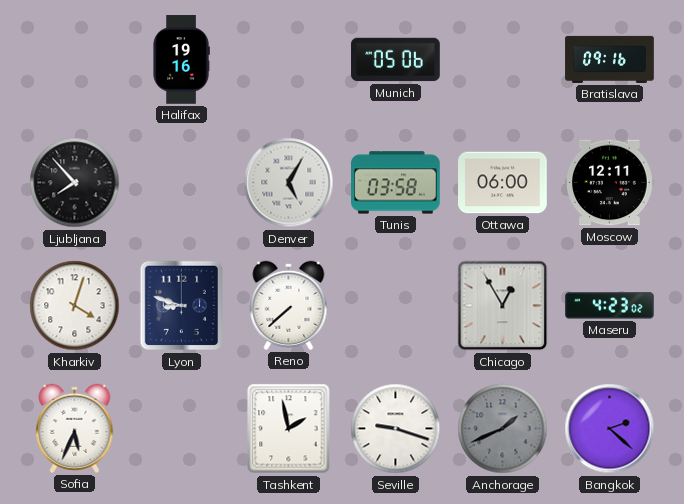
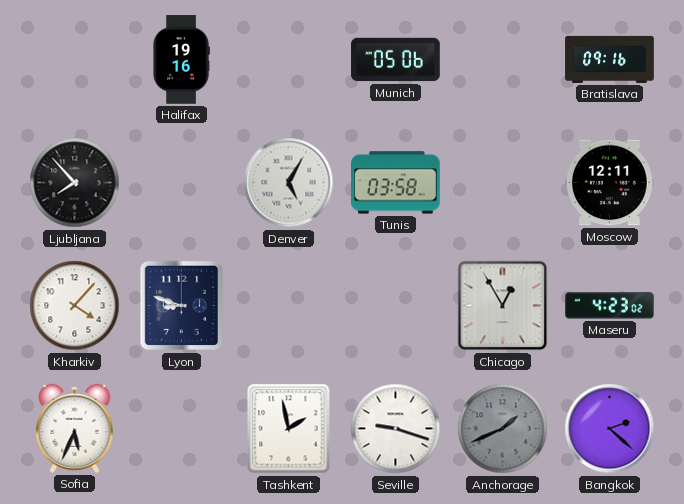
Ottawa: 06:00 -> none
Kharkiv: 4:03 -> 4:07
Reno: 7:38 -> none
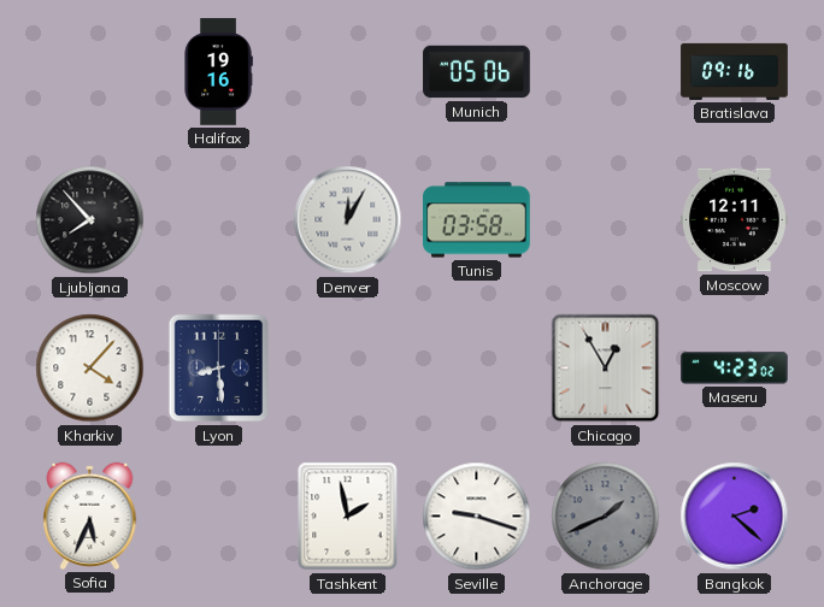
Denver: 5:05 -> 12:05
Lyon: 8:48 -> 8:29
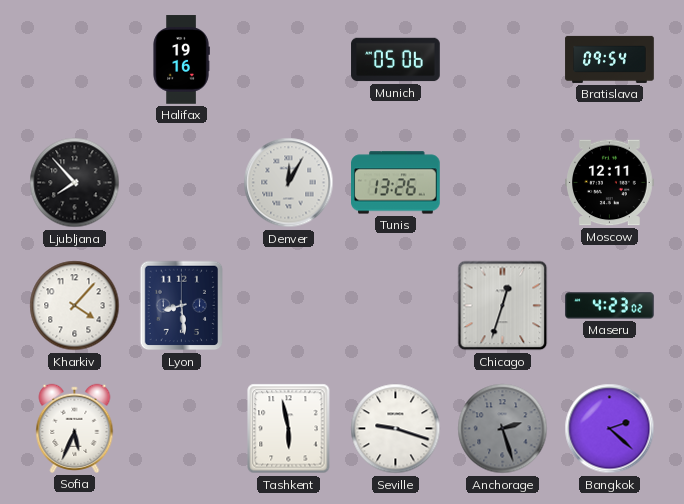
Bratislava: 09:16 -> 09:54
Tunis: 03:58 -> 13:26
Chicago: 12:55 -> 12:33
Tashkent: 1:58 -> 5:58
Anchorage: 1:41 -> 2:27
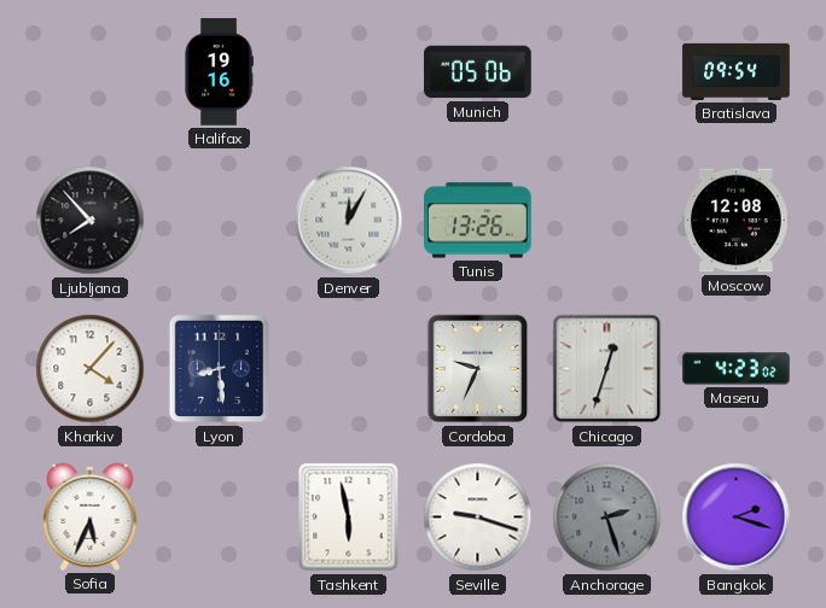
Moscow: 12:11 -> 12:08
Cordoba: none -> 9:34
Bangkok: 2:22 -> 2:18
